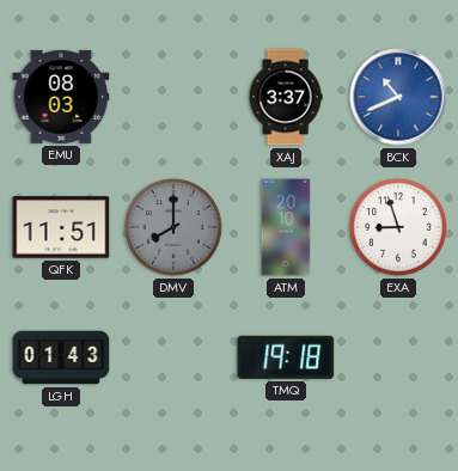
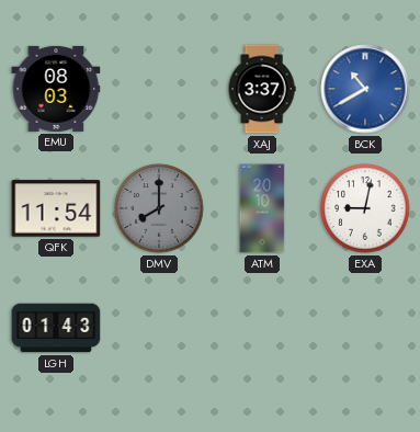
BCK: 10:41 -> 10:40
QFK: 11:51 -> 11:54
EXA: 8:57 -> 9:02
TMQ: 19:18 -> none
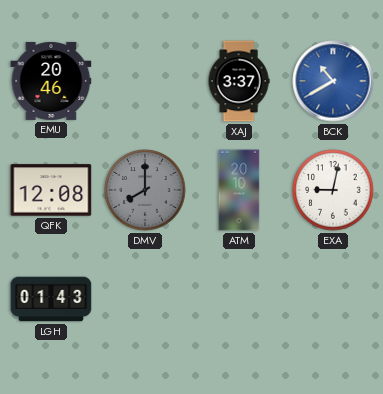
EMU: 08:03 -> 20:46
QFK: 11:54 -> 12:08
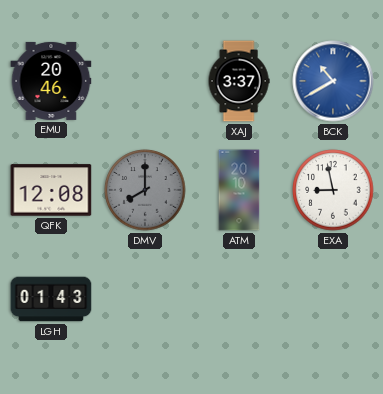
EXA: 9:02 -> 8:58
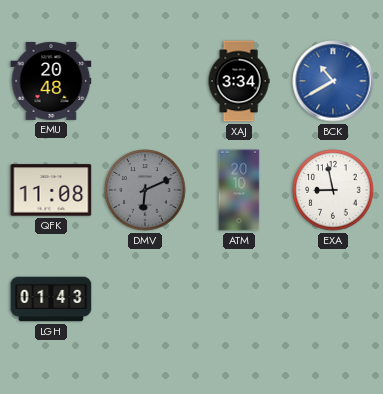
EMU: 20:46 -> 20:48
XAJ: 3:37 -> 3:34
QFK: 12:08 -> 11:08
DMV: 8:00 -> 6:11
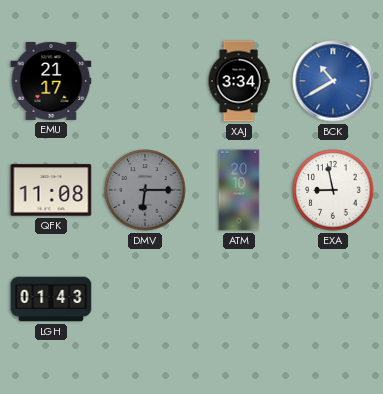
EMU: 20:48 -> 21:17
DMV: 6:11 -> 6:15
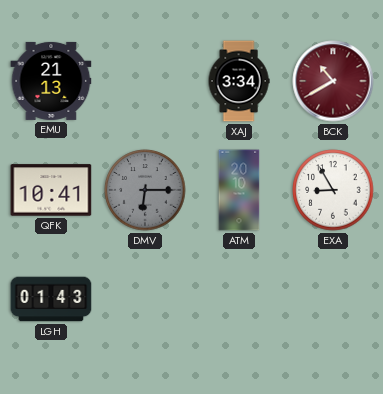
EMU: 21:17 -> 21:13
BCK dial: blue -> burgundy
QFK: 11:08 -> 10:41
EXA: 8:58 -> 8:55
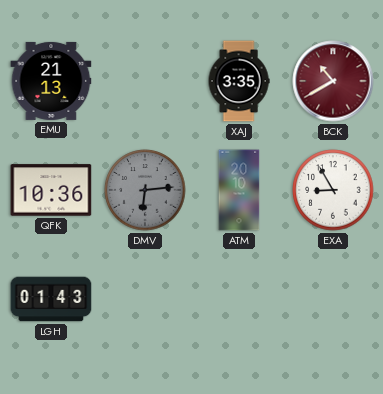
XAJ: 3:34 -> 3:35
QFK: 10:41 -> 10:36
DMV: 6:15 -> 6:14
